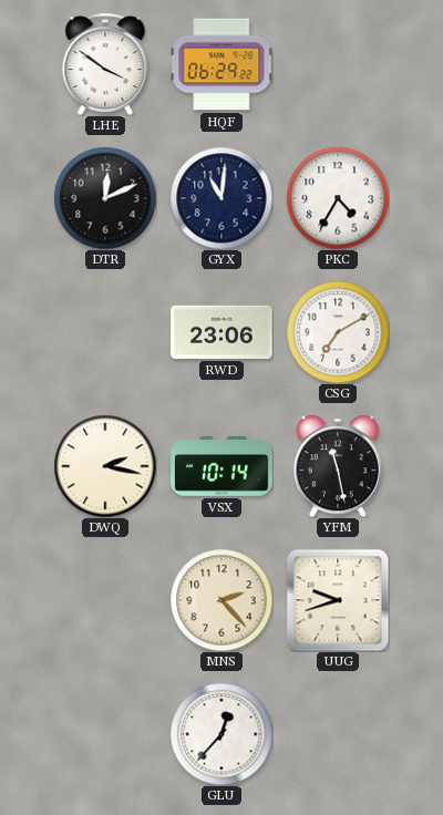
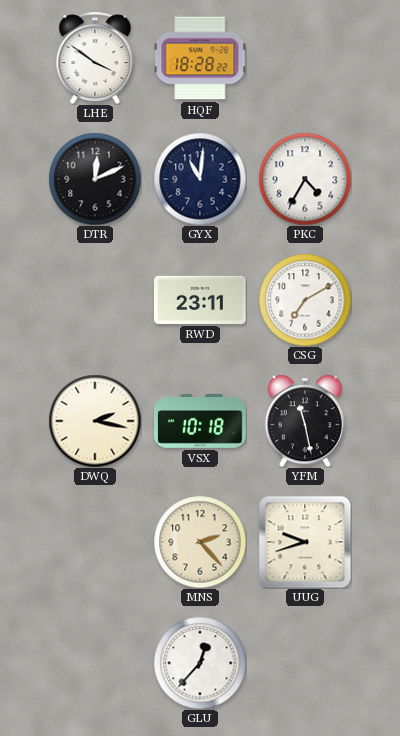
HQF: 06:29 -> 18:28
RWD: 23:06 -> 23:11
VSX: 10:14 -> 10:18
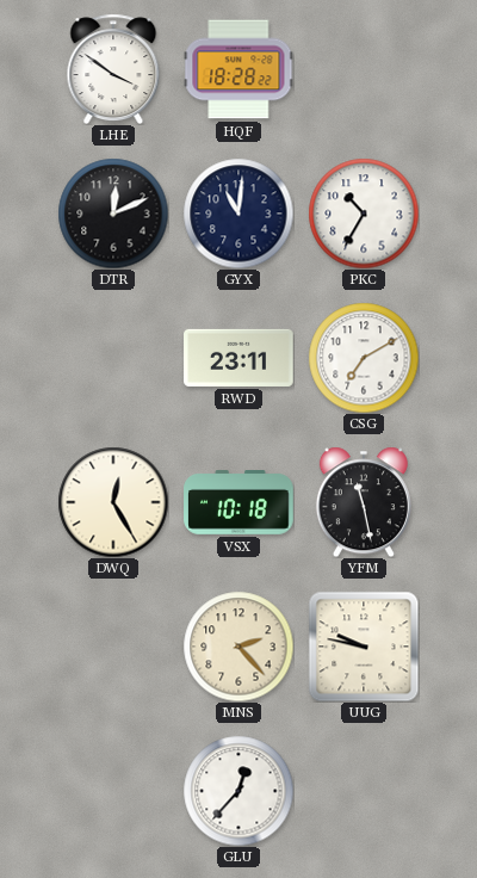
PKC: 4:35 -> 10:35
DWQ: 2:17 -> 12:25
UUG: 9:42 -> 9:47
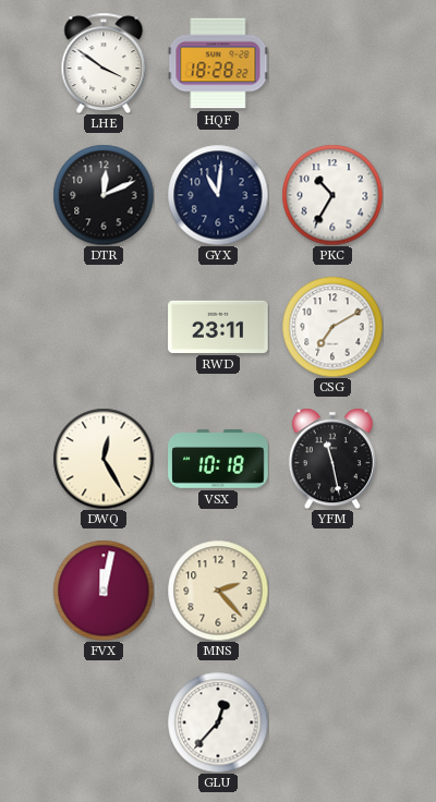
FVX: none -> 12:02
UUG: 9:47 -> none
